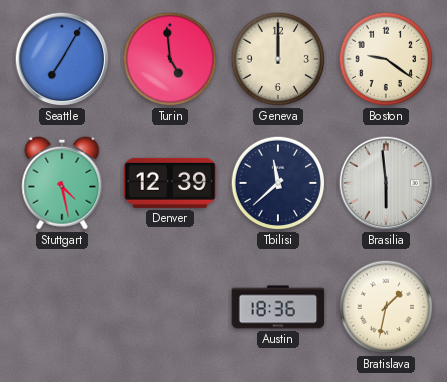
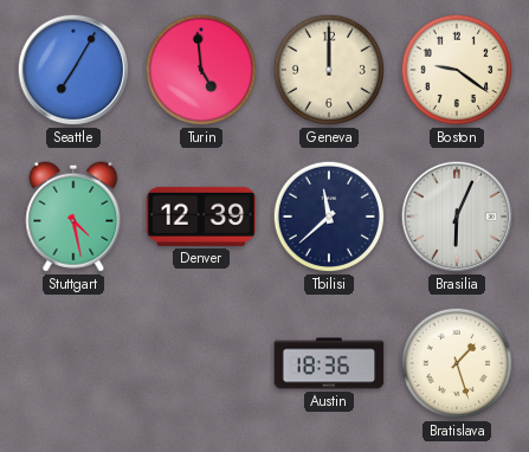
Brasilia: 5:59 -> 6:04
Bratislava: 1:32 -> 1:27
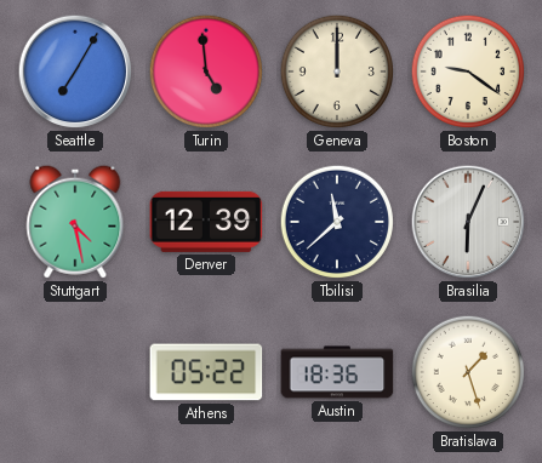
Athens: none -> 05:22
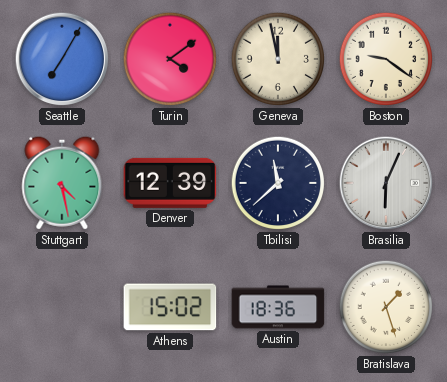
Turin: 4:59 -> 4:09
Geneva: 12:00 -> 11:58
Athens: 05:22 -> 15:02
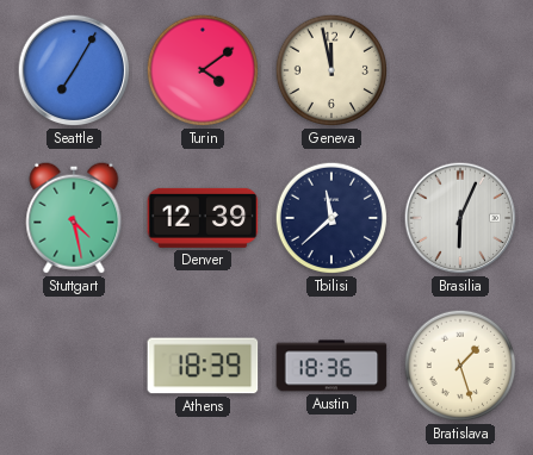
Boston: 9:21 -> none
Athens: 15:02 -> 18:39
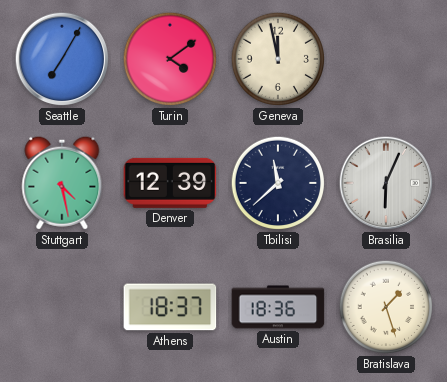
Athens: 18:39 -> 18:37
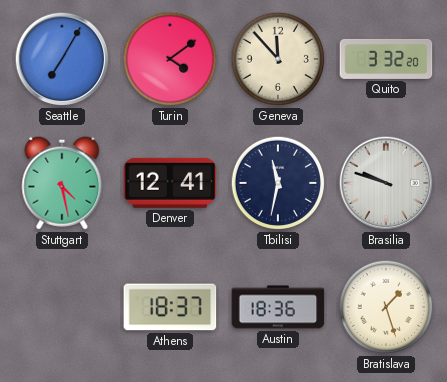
Geneva: 11:58 -> 11:53
Quito: none -> 3:32
Denver: 12:39 -> 12:41
Tbilisi: 11:38 -> 11:32
Brasilia: 6:04 -> 9:48
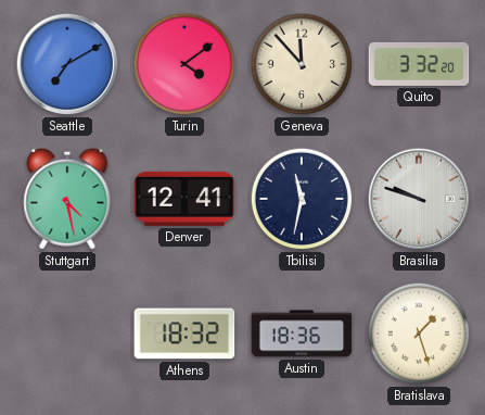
Seattle: 7:05 -> 7:10
Athens: 18:37 -> 18:32
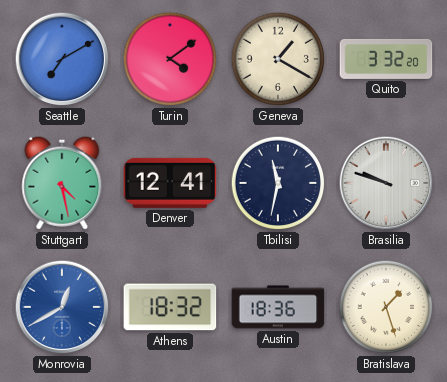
Geneva: 11:53 -> 1:20
Monrovia: none -> 12:40
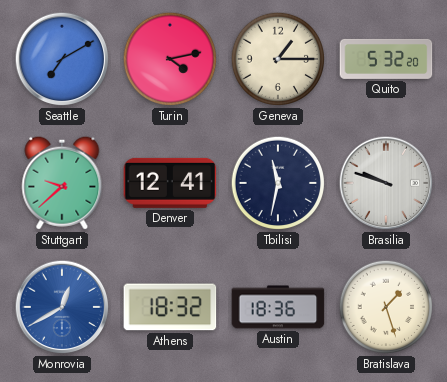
Turin: 4:09 -> 4:13
Geneva: 1:20 -> 1:15
Quito: 3:32 -> 5:32
Stuttgart: 4:28 -> 9:38
